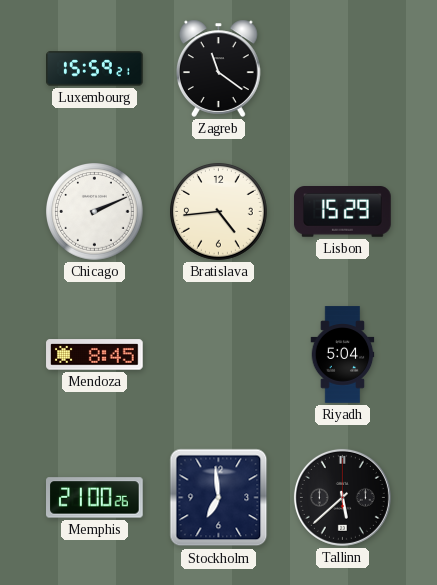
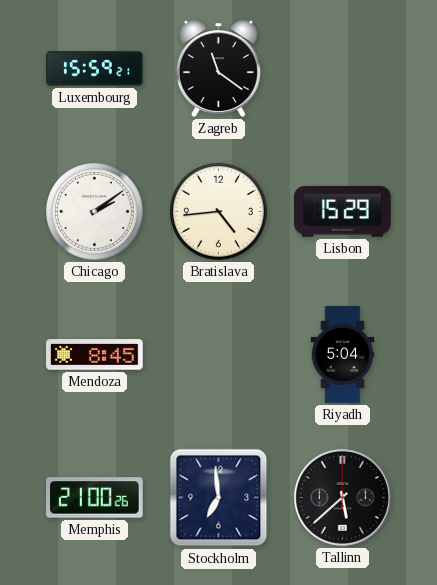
Chicago: 2:11 -> 2:09
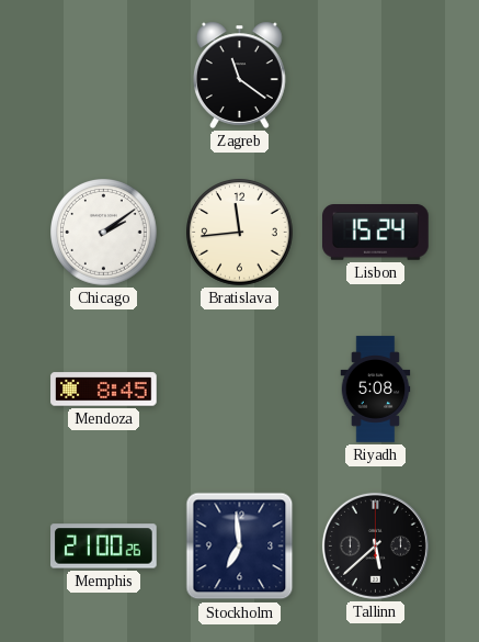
Luxembourg: 15:59 -> none
Bratislava: 4:44 -> 11:44
Lisbon: 15:29 -> 15:24
Riyadh: 5:04 -> 5:08
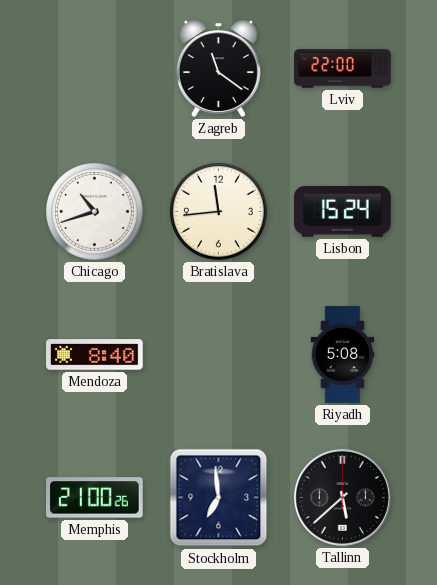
Lviv: none -> 22:00
Chicago: 2:09 -> 10:42
Mendoza: 8:45 -> 8:40
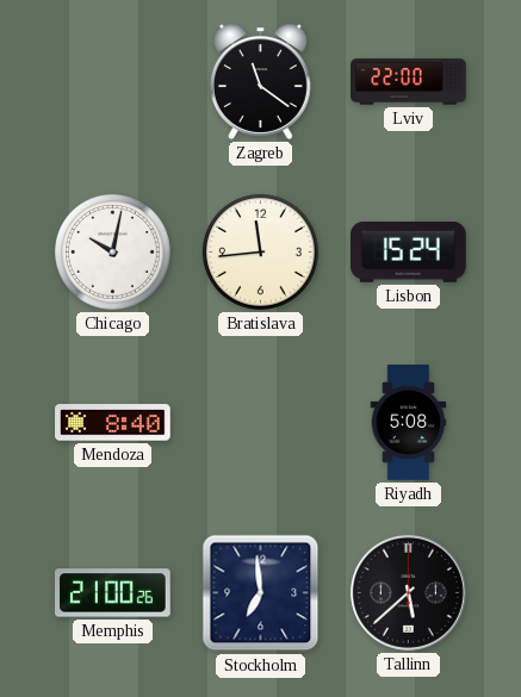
Chicago: 10:42 -> 10:02
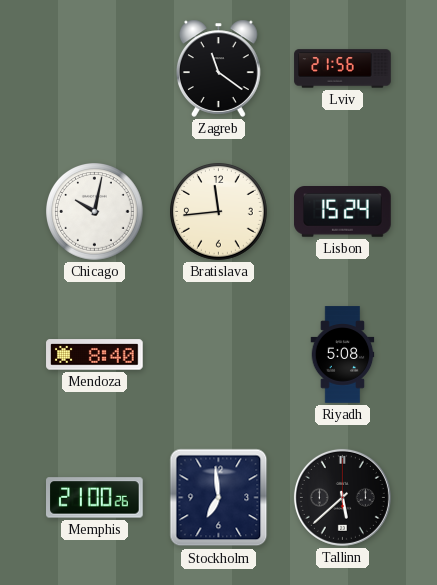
Lviv: 22:00 -> 21:56
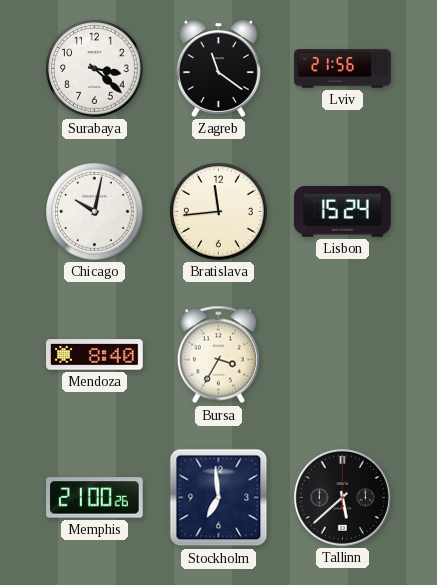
Surabaya: none -> 3:22
Bursa: none -> 3:35
Riyadh: 5:08 -> none
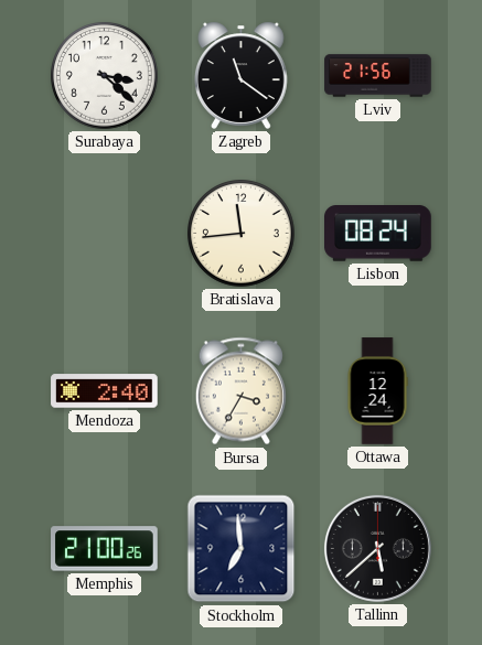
Chicago: 10:02 -> none
Lisbon: 15:24 -> 08:24
Mendoza: 8:40 -> 2:40
Ottawa: none -> 12:24
